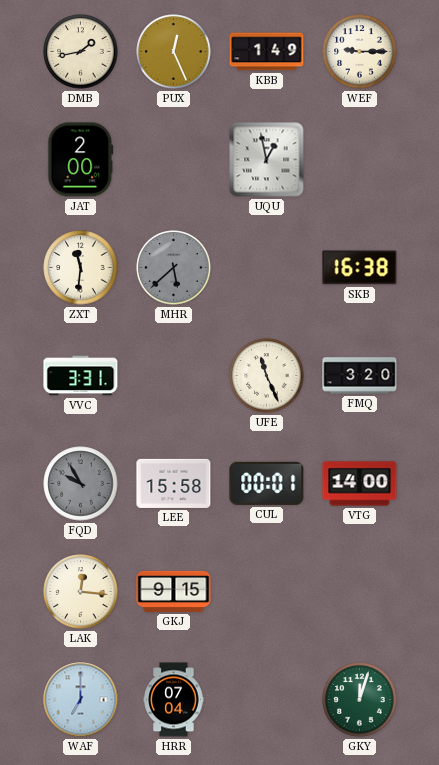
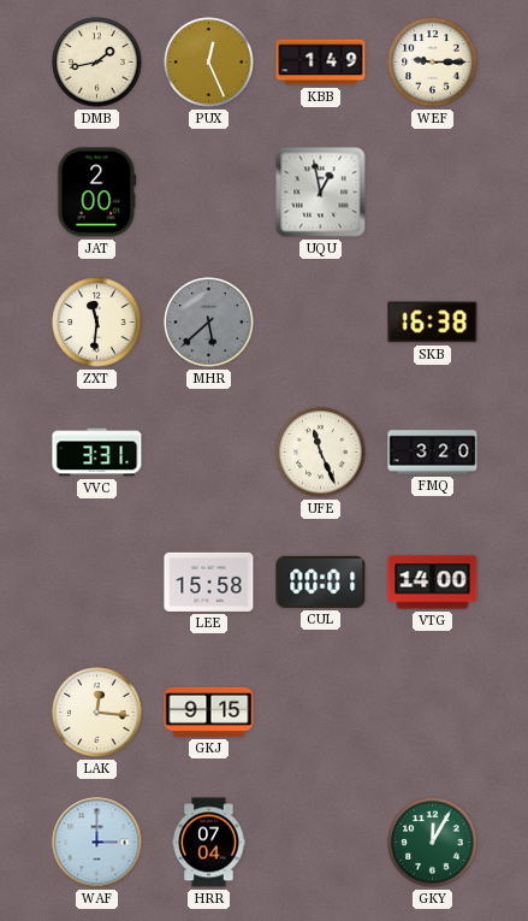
FQD: 9:55 -> none
WAF: 7:00 -> 3:00
GKY: 12:03 -> 12:05
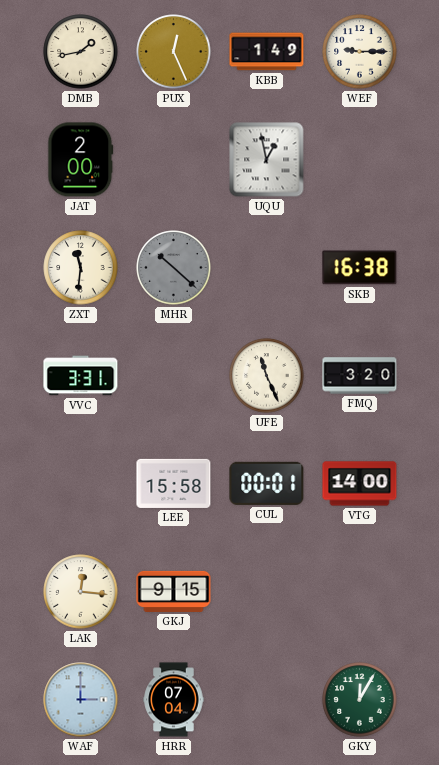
MHR: 5:38 -> 10:22
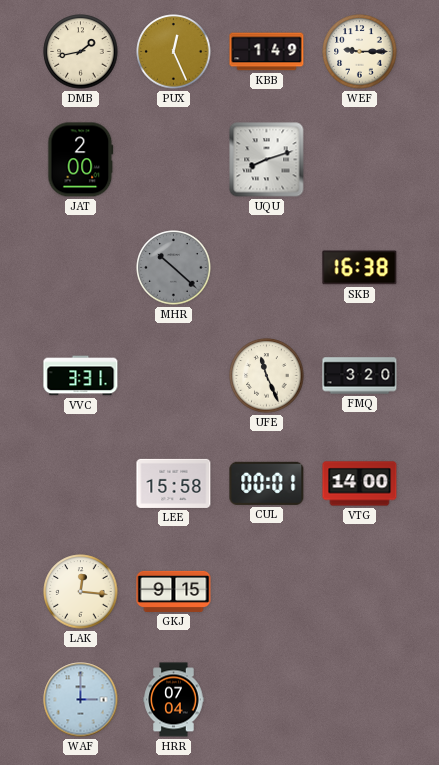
UQU: 12:58 -> 8:12
ZXT: 11:31 -> none
GKY: 12:05 -> none
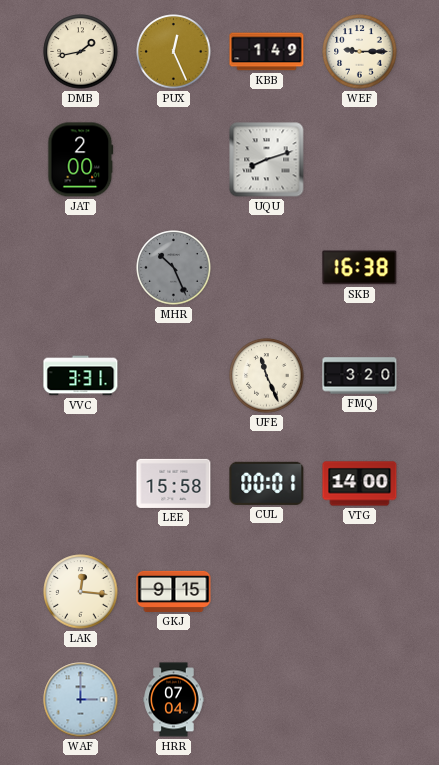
MHR: 10:22 -> 10:26
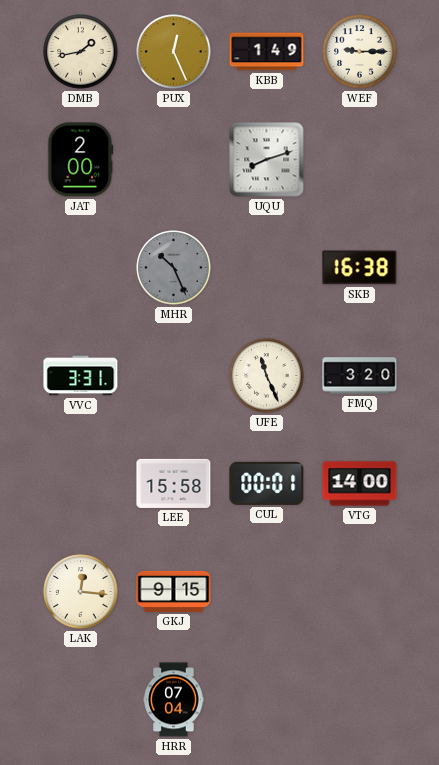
WAF: 3:00 -> none
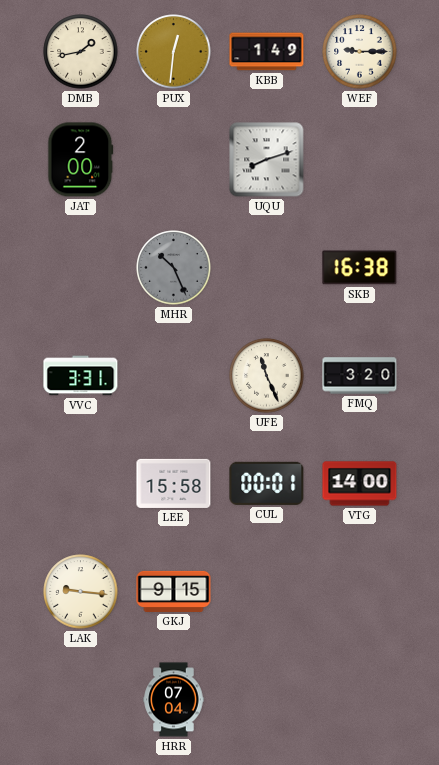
PUX: 12:26 -> 12:31
LAK: 12:16 -> 9:16
